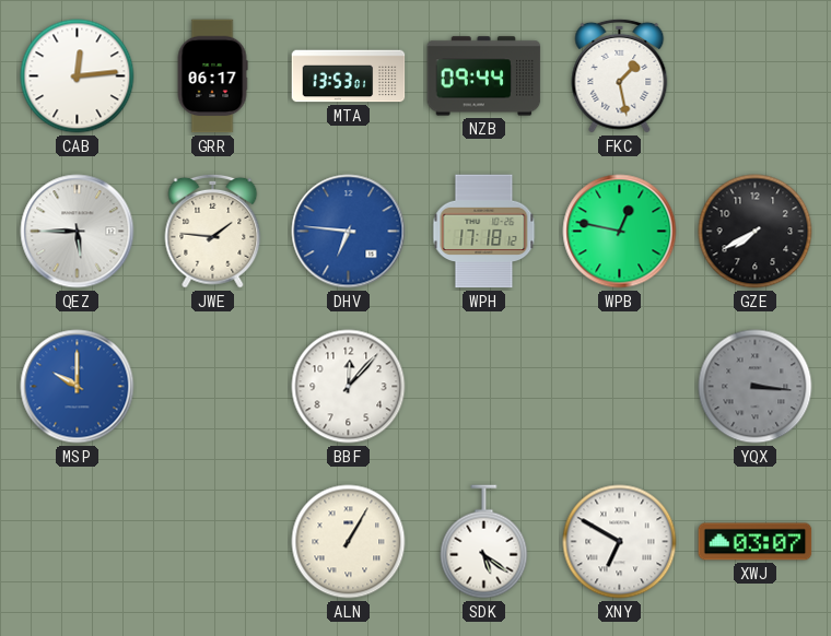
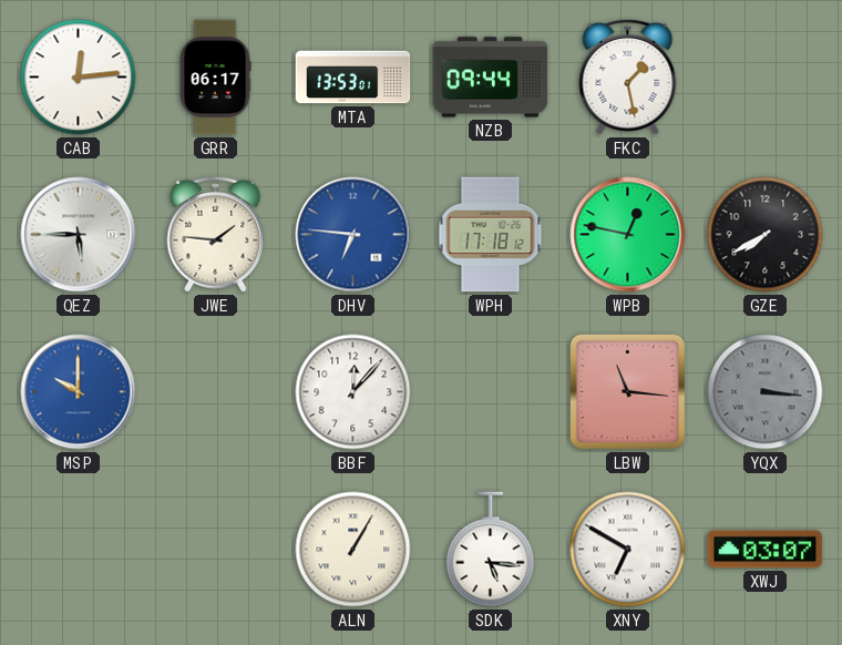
LBW: none -> 11:16
SDK: 5:21 -> 5:16
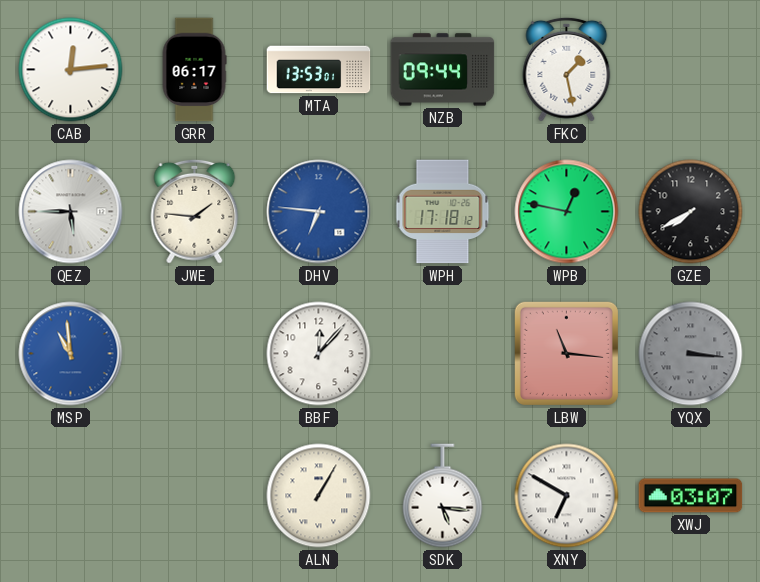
MSP: 10:00 -> 10:59
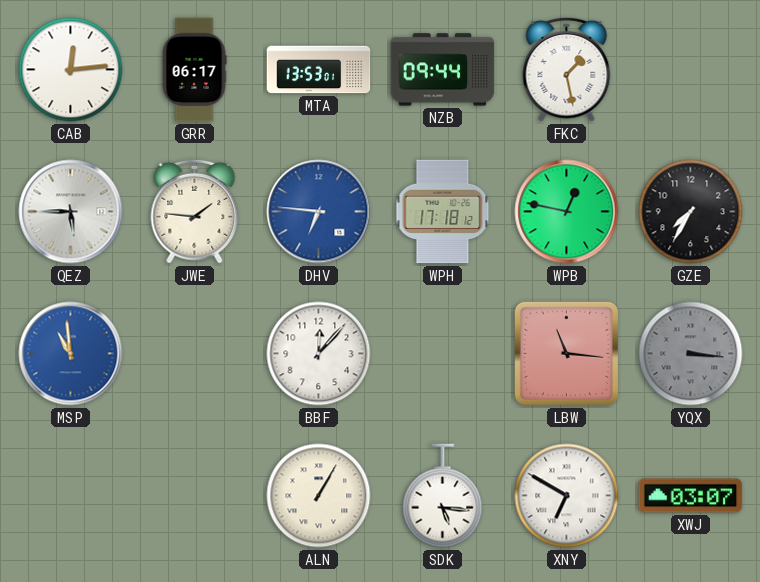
GZE: 7:40 -> 7:35
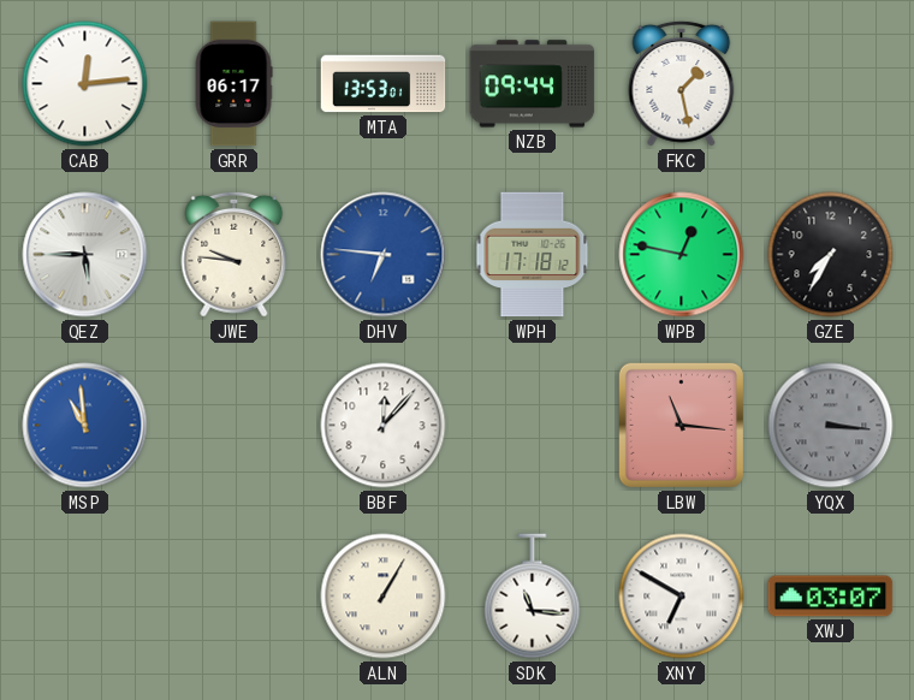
JWE: 1:46 -> 9:46
SDK: 5:16 -> 11:16
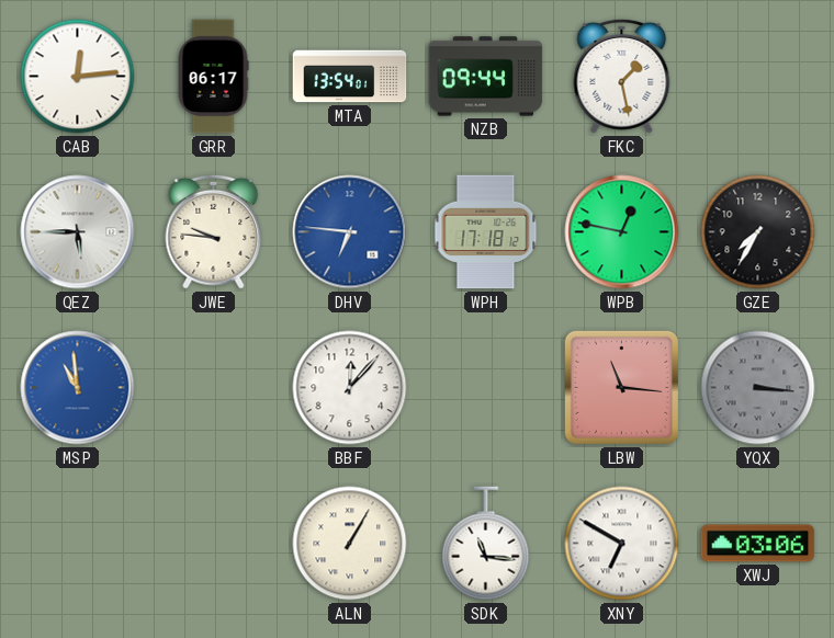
MTA: 13:53 -> 13:54
XWJ: 03:07 -> 03:06
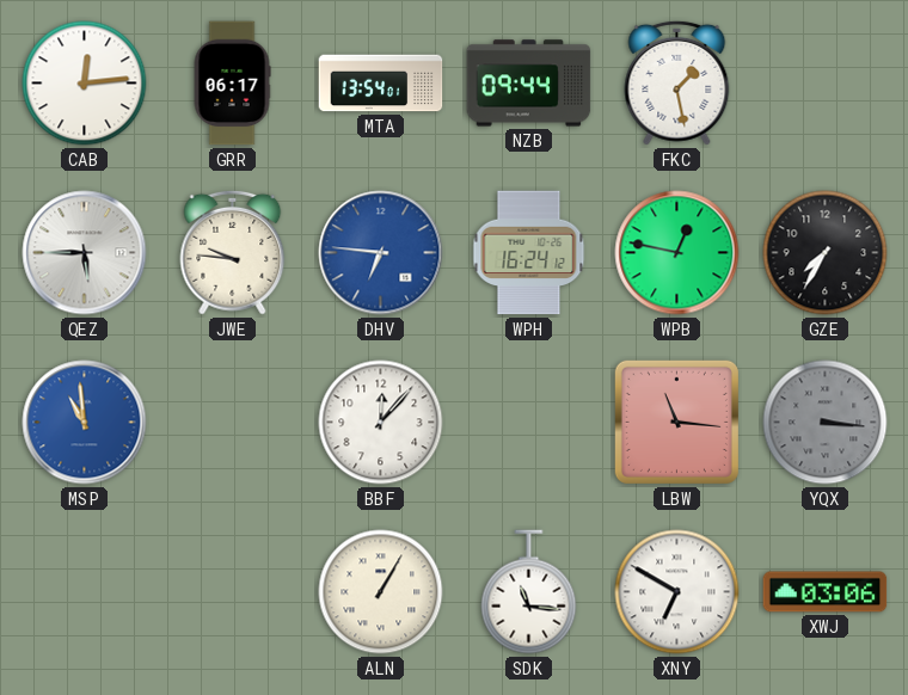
WPH: 17:18 -> 16:24
